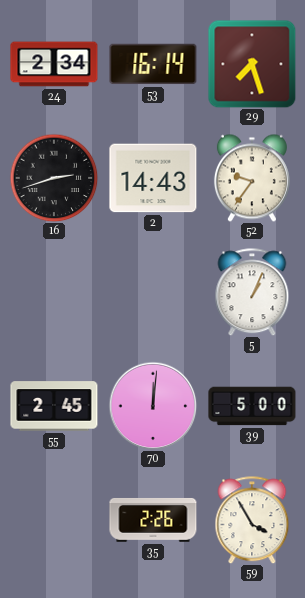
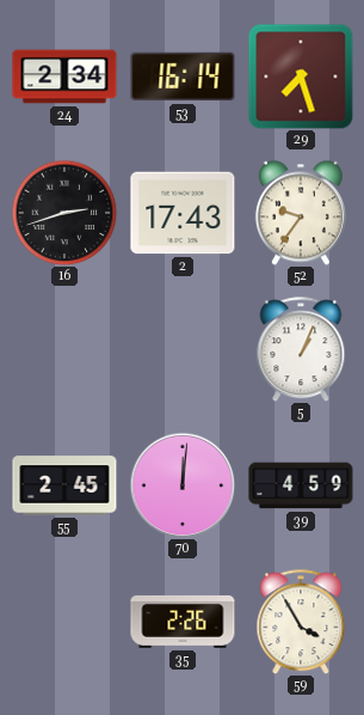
2: 14:43 -> 17:43
39: 5:00 -> 4:59
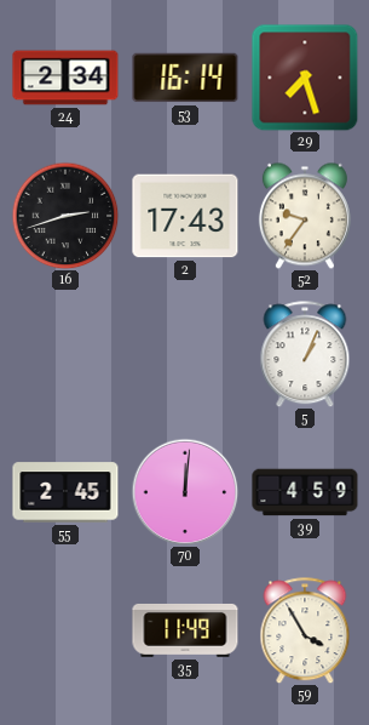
35: 2:26 -> 11:49
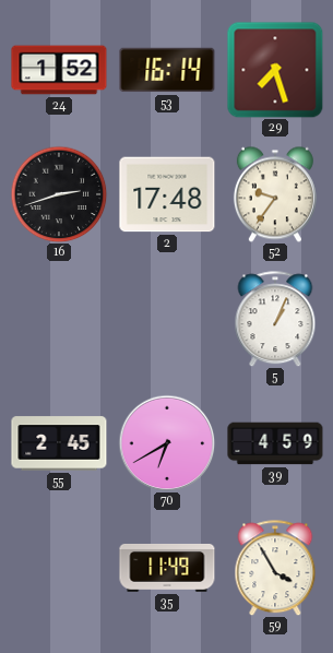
24: 2:34 -> 1:52
2: 17:43 -> 17:48
70: 12:01 -> 6:40
